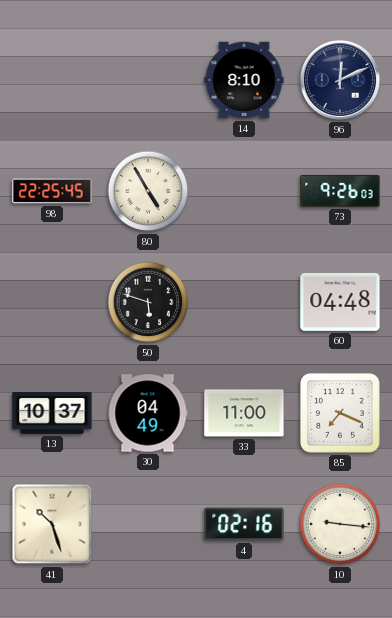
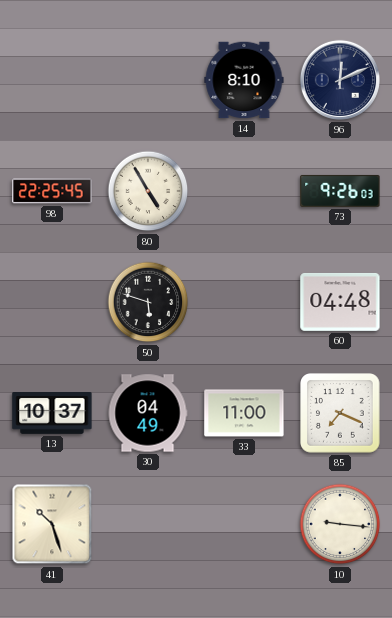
4: 02:16 -> none
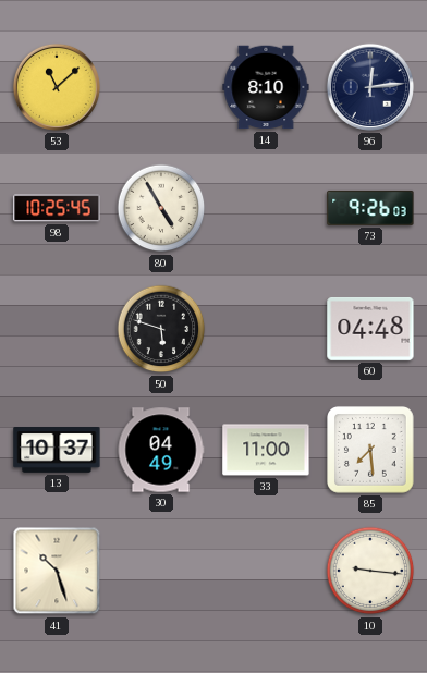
53: none -> 11:08
96: 12:11 -> 12:14
98: 22:25 -> 10:25
85: 7:19 -> 7:29
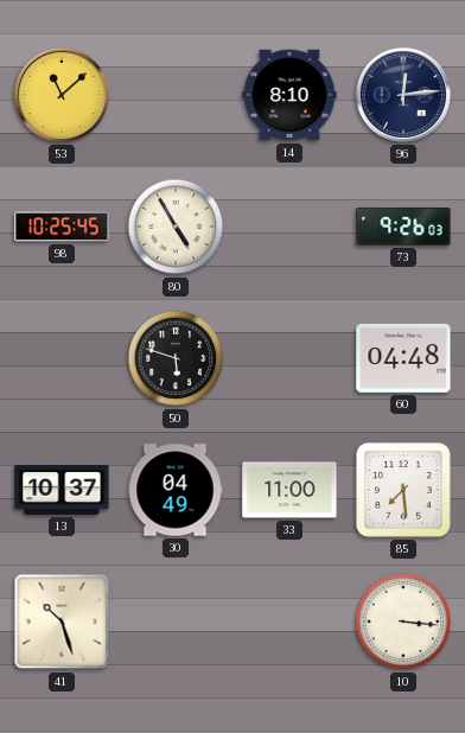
10: 9:16 -> 3:16
